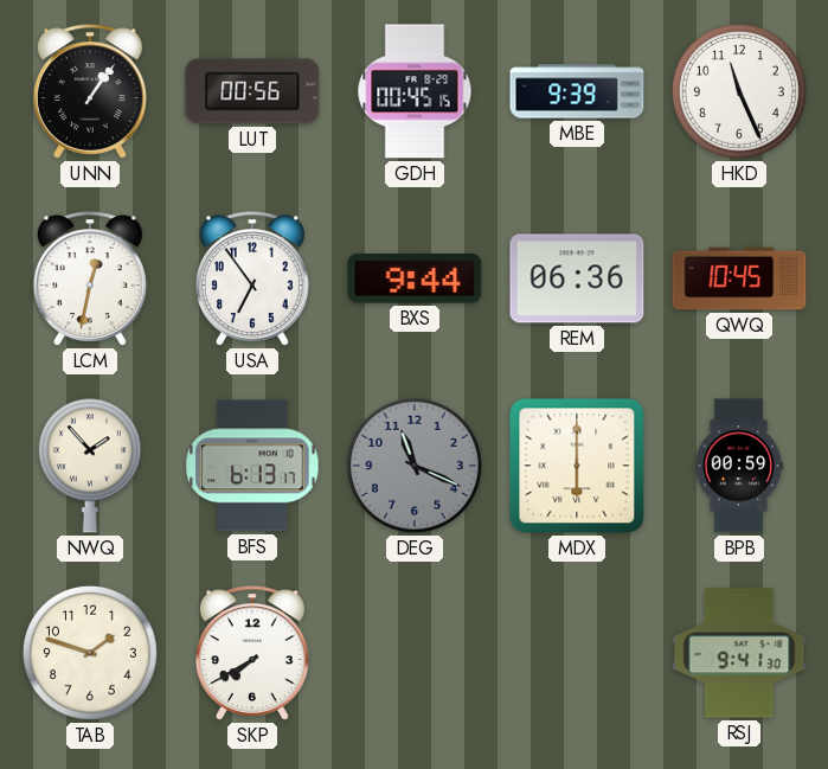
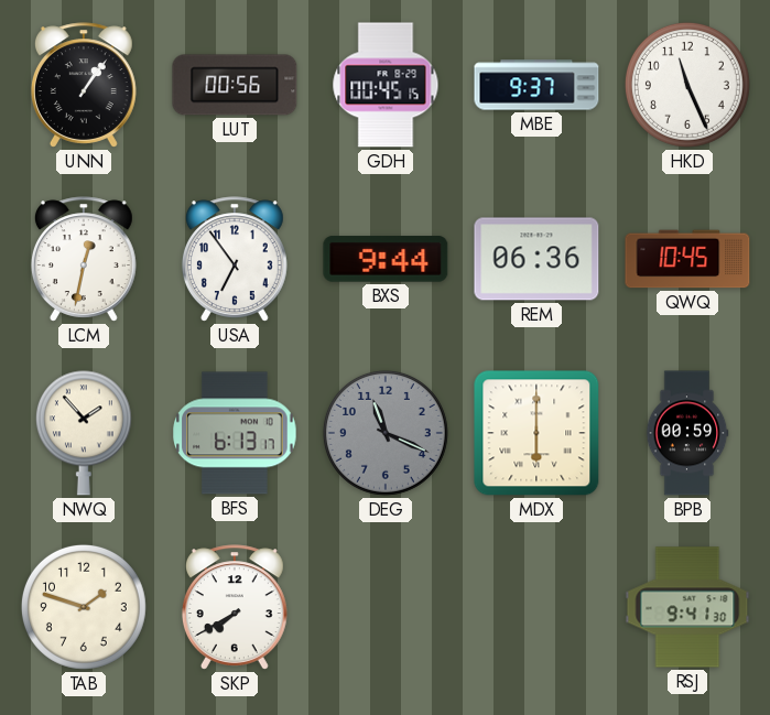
MBE: 9:39 -> 9:37
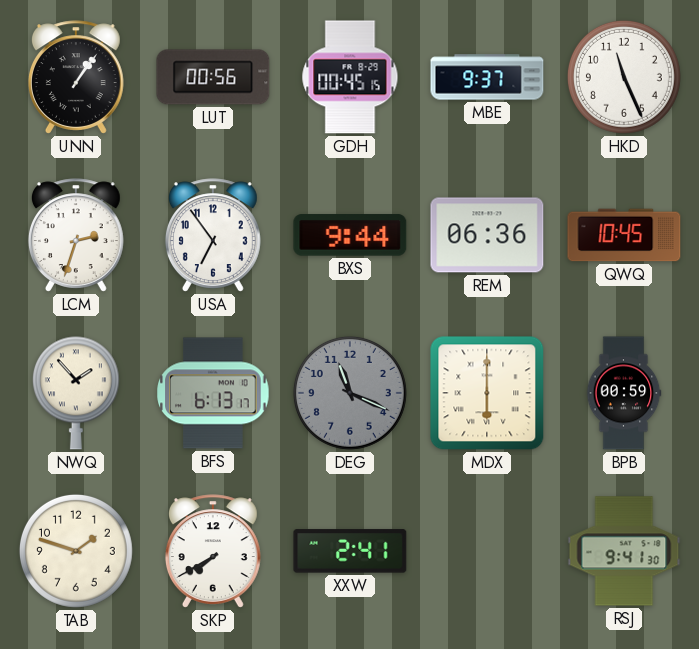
LCM: 12:32 -> 2:33
XXW: none -> 2:41
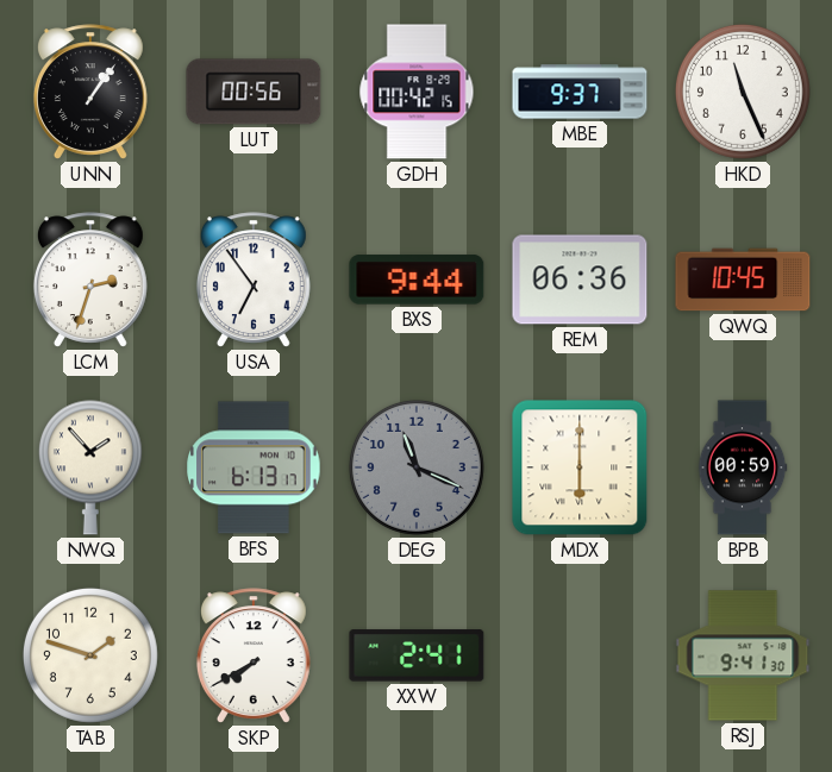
GDH: 00:45 -> 00:42
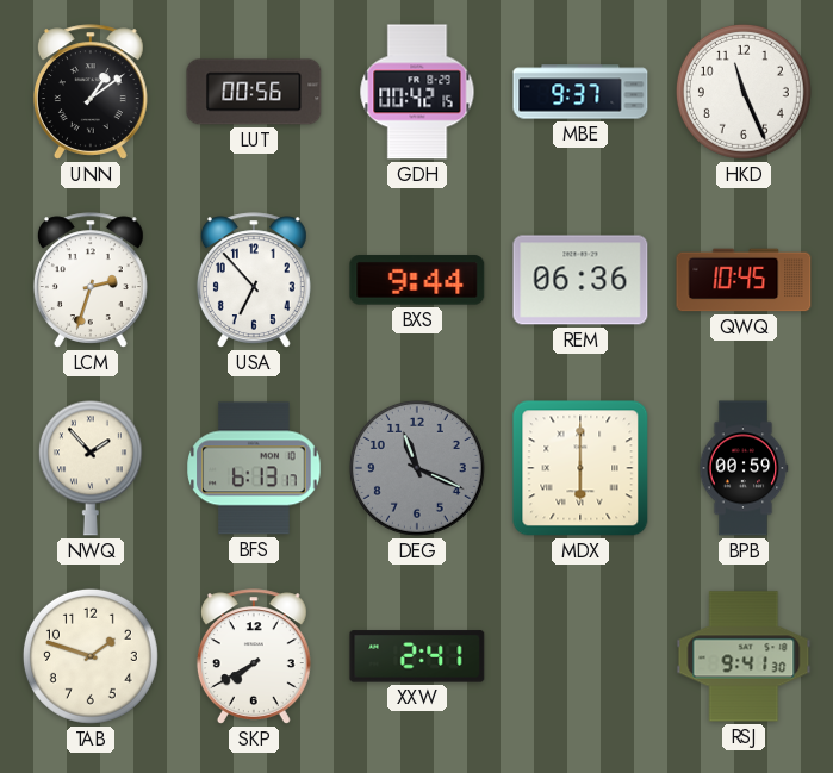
UNN: 1:06 -> 1:09
USA: 6:54 -> 6:53
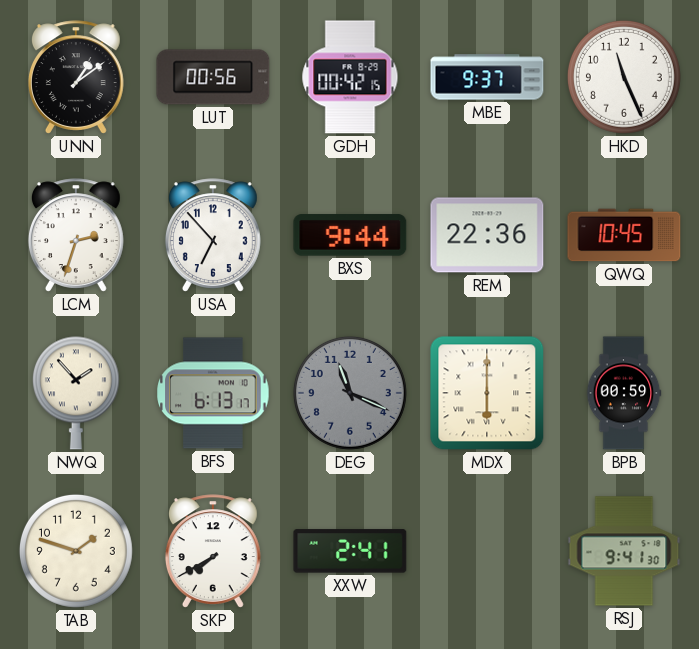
REM: 06:36 -> 22:36
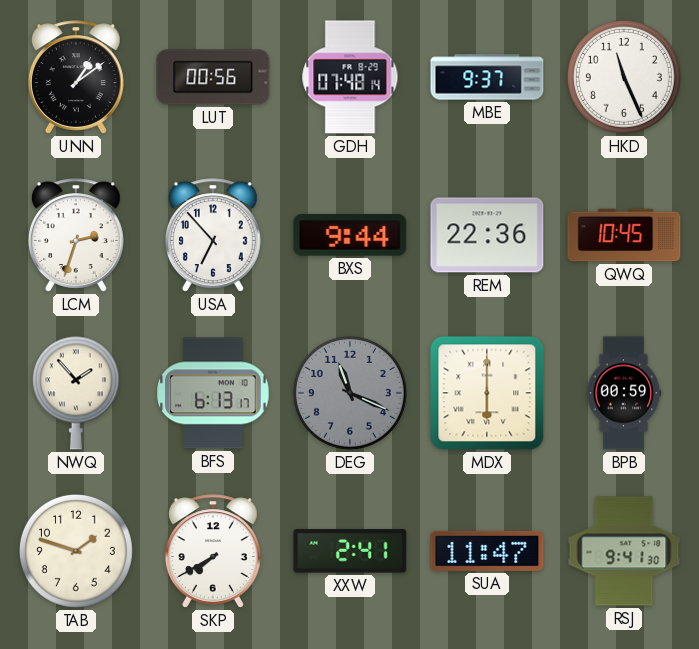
GDH: 00:42 -> 07:48
SUA: none -> 11:47
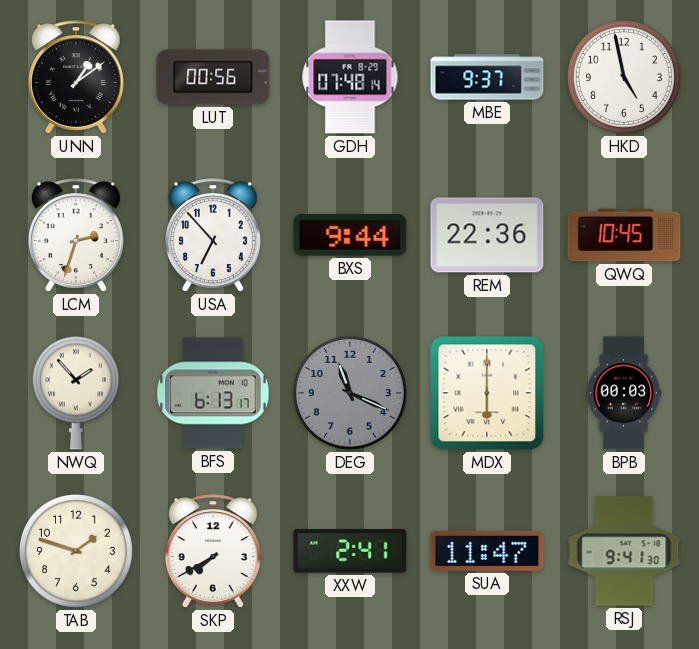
HKD: 11:26 -> 4:58
BPB: 00:59 -> 00:03
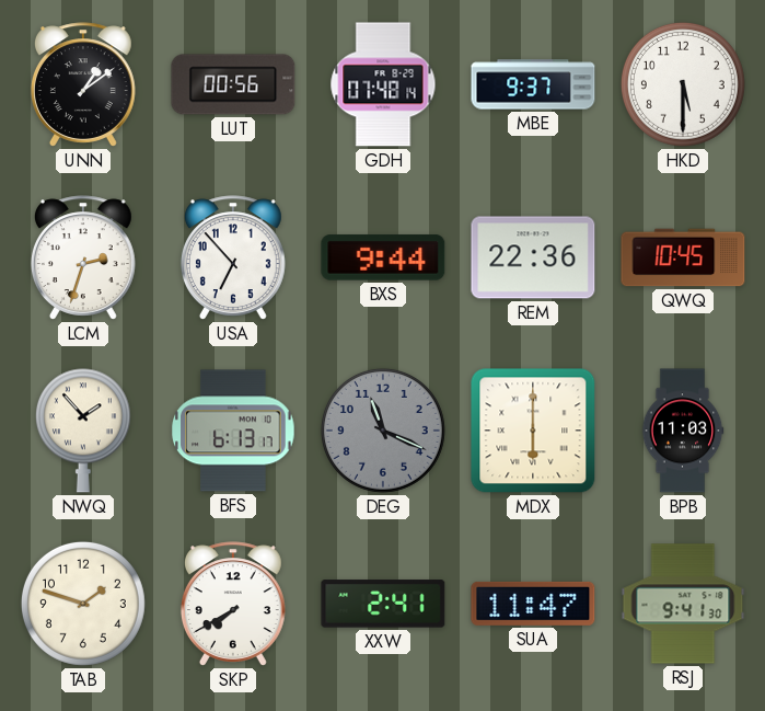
HKD: 4:58 -> 5:30
BPB: 00:03 -> 11:03
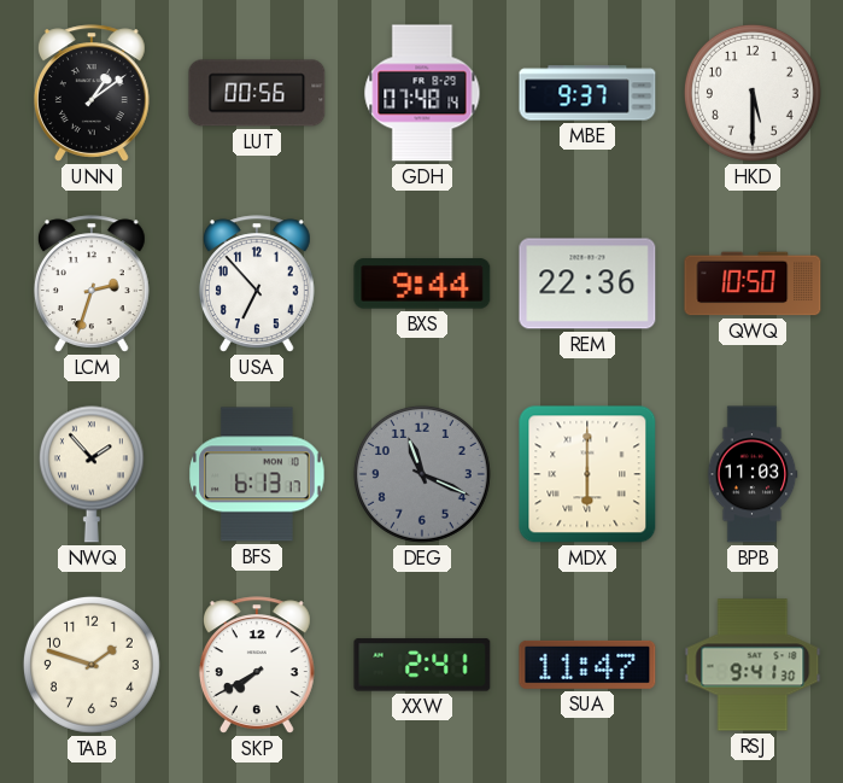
QWQ: 10:45 -> 10:50
